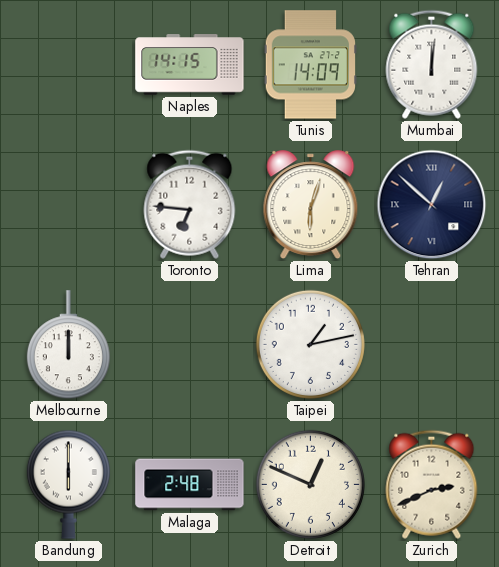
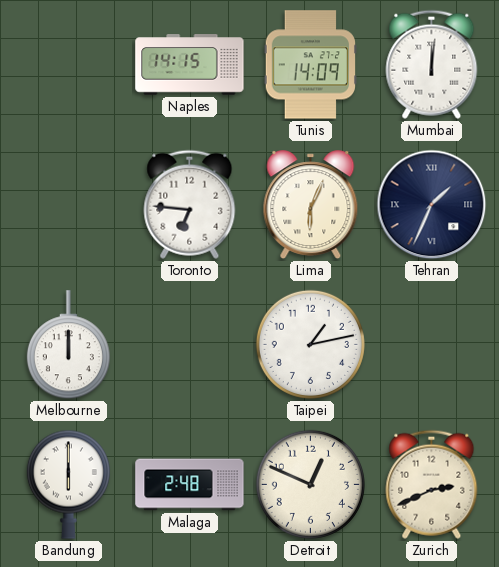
Lima: 6:03 -> 6:04
Tehran: 12:52 -> 1:34
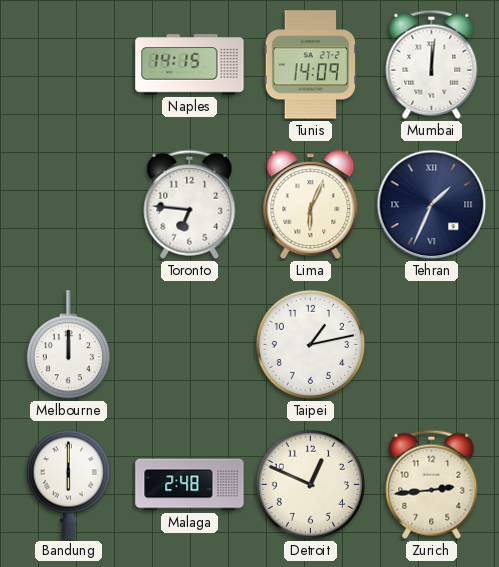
Zurich: 2:41 -> 2:44
